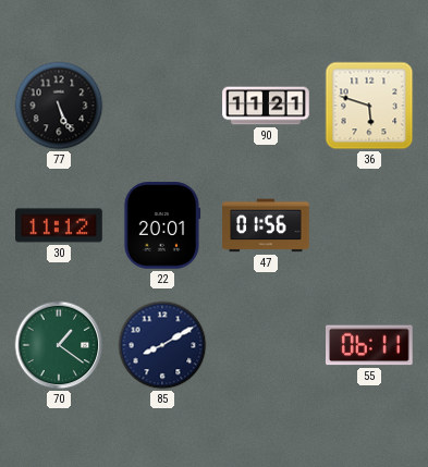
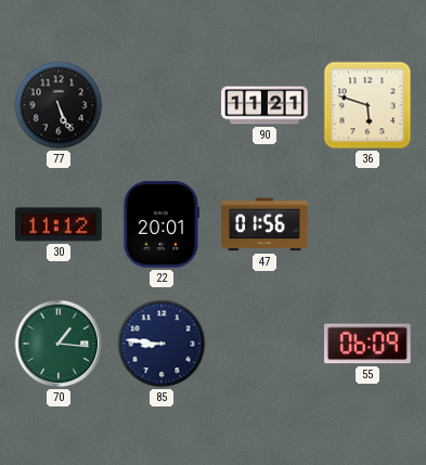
70: 1:21 -> 1:16
85: 8:10 -> 8:46
55: 06:11 -> 06:09
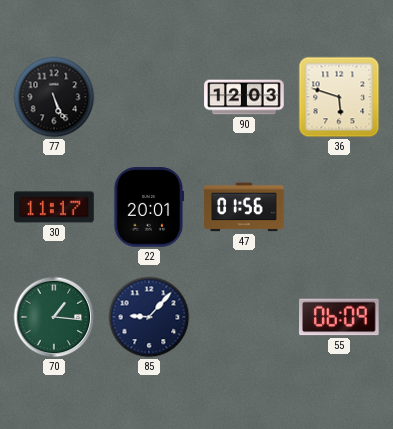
90: 11:21 -> 12:03
30: 11:12 -> 11:17
85: 8:46 -> 9:07
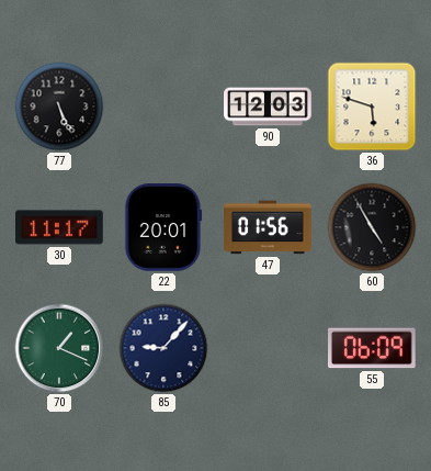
60: none -> 4:55
70: 1:16 -> 1:19
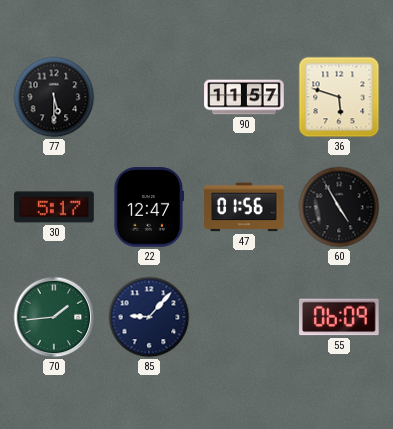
77: 5:26 -> 5:30
90: 12:03 -> 11:57
30: 11:17 -> 5:17
22: 20:01 -> 12:47
70: 1:19 -> 1:44
